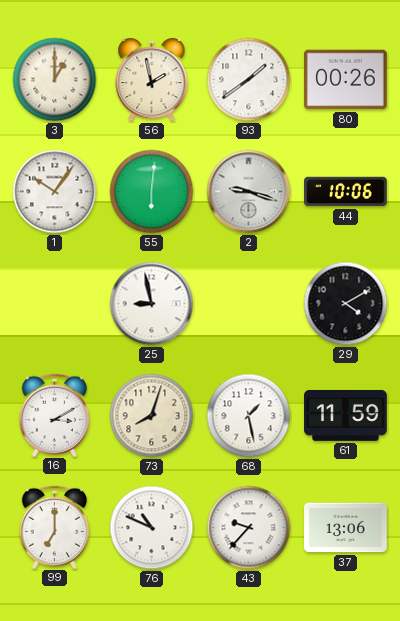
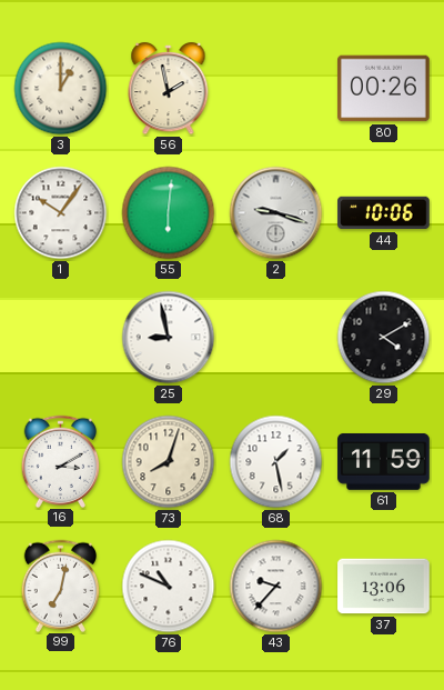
93: 1:39 -> none
99: 7:00 -> 7:02
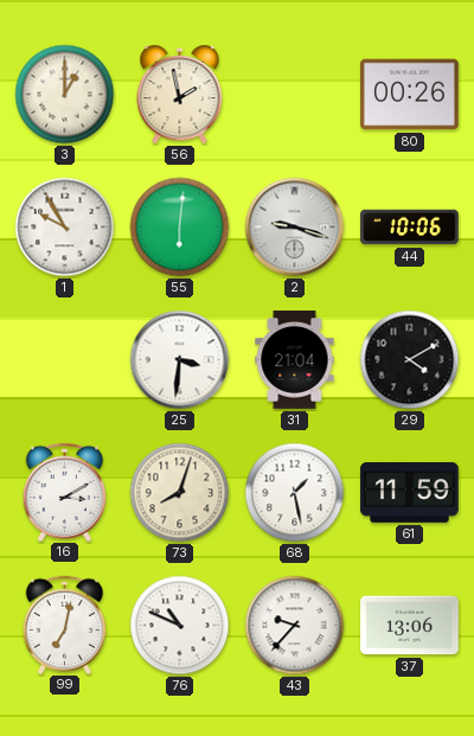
1: 10:06 -> 9:55
25: 8:58 -> 3:31
31: none -> 21:04
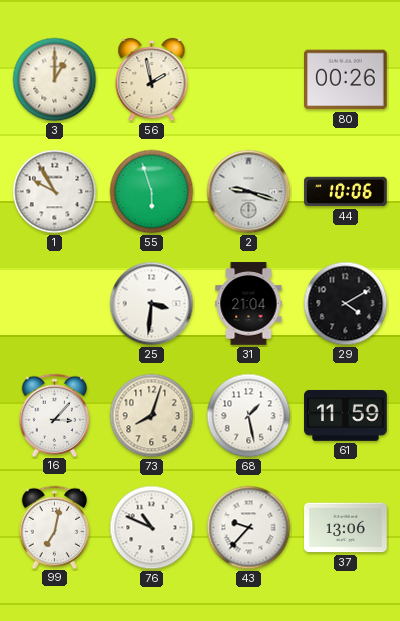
55: 6:01 -> 5:57
16: 3:10 -> 3:07
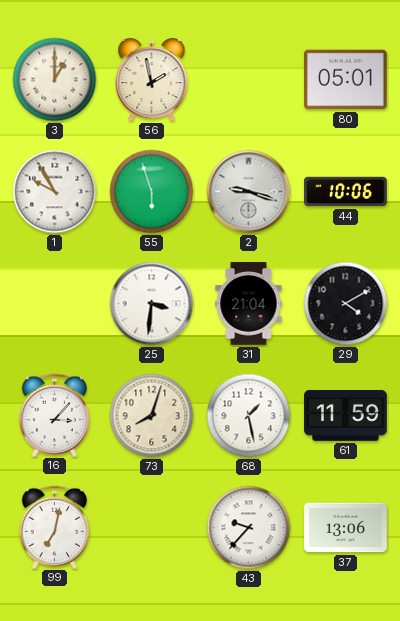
80: 00:26 -> 05:01
76: 10:49 -> none
